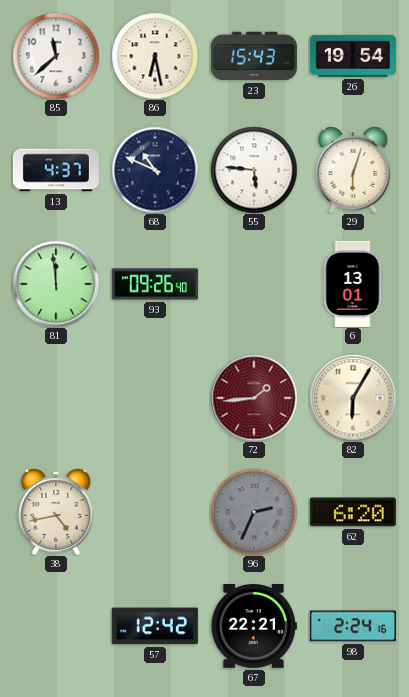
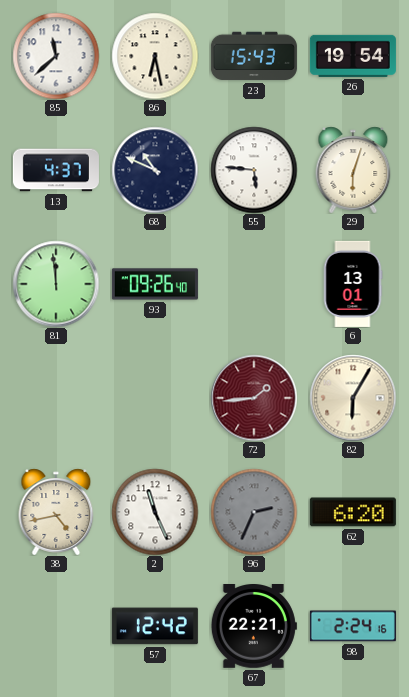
2: none -> 11:26
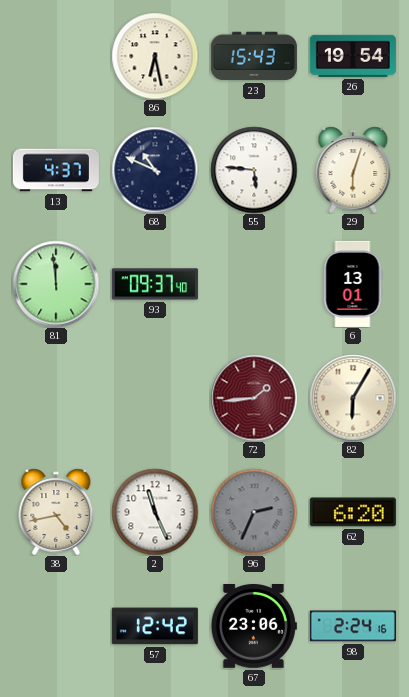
85: 11:38 -> none
93: 09:26 -> 09:37
67: 22:21 -> 23:06
